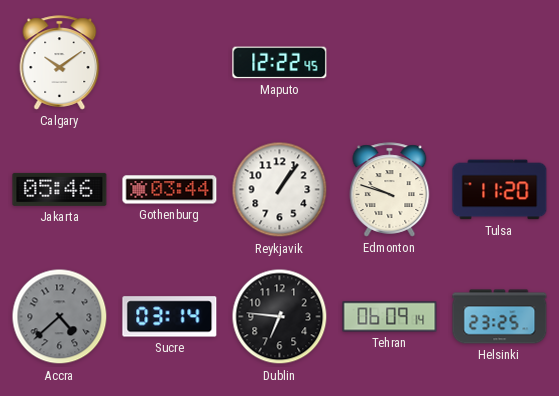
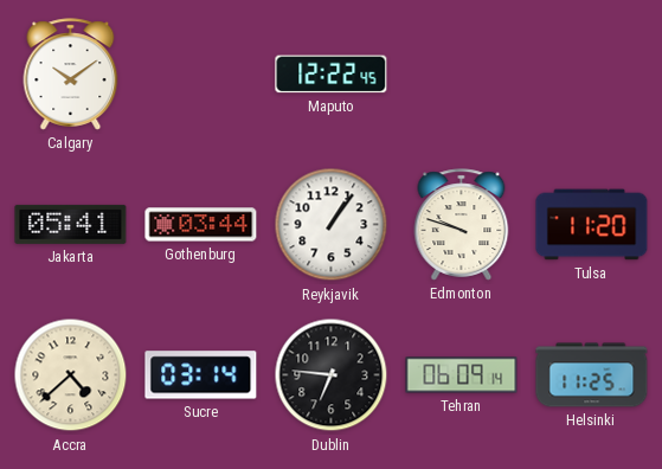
Jakarta: 05:46 -> 05:41
Accra dial: grey -> cream
Helsinki: 23:25 -> 11:25
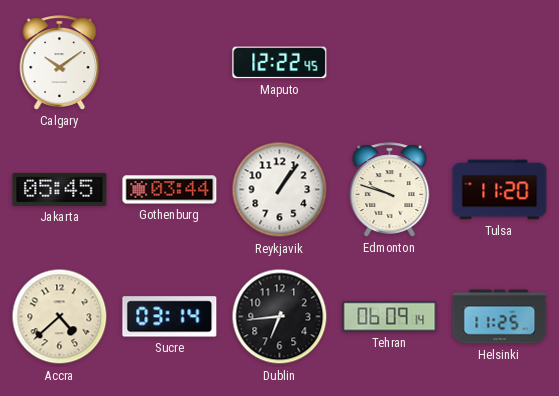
Jakarta: 05:41 -> 05:45
Dublin: 6:46 -> 6:44
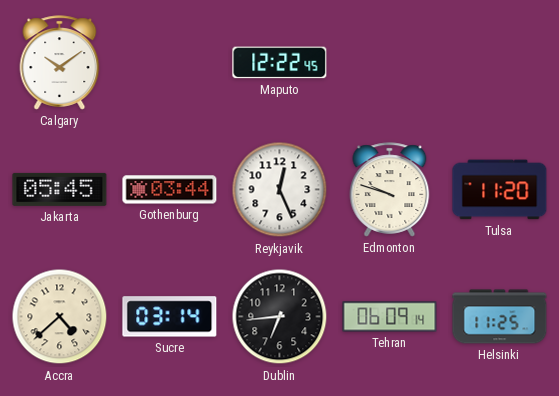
Reykjavik: 1:06 -> 12:26
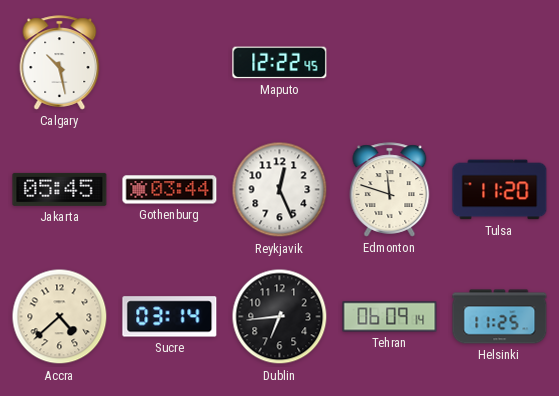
Calgary: 10:09 -> 10:28
Edmonton: 9:48 -> 11:48
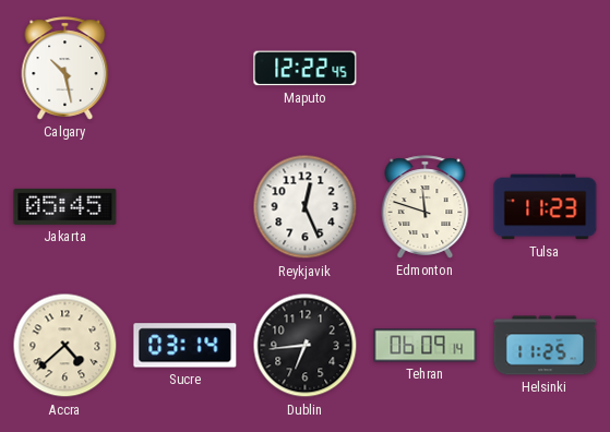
Gothenburg: 03:44 -> none
Tulsa: 11:20 -> 11:23
